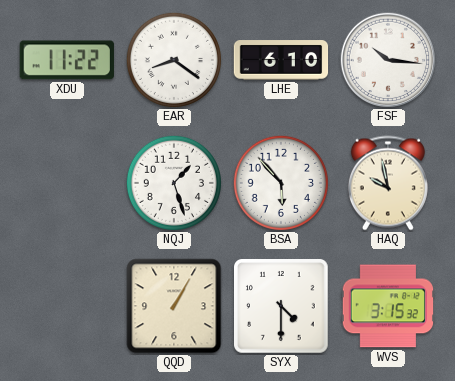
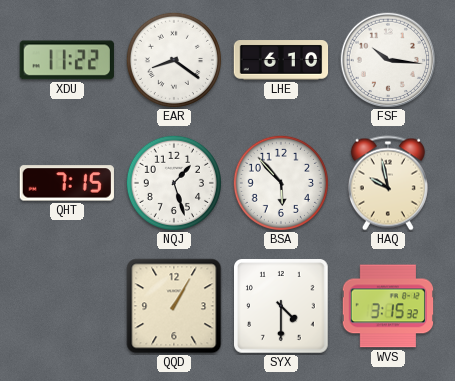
QHT: none -> 7:15
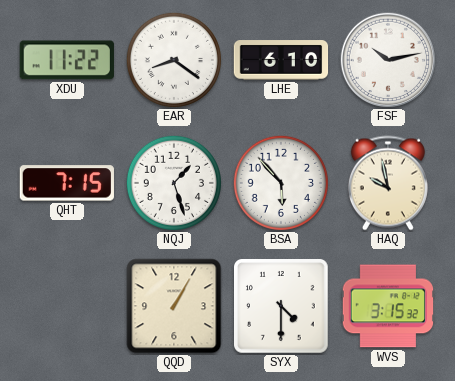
FSF: 10:16 -> 10:13
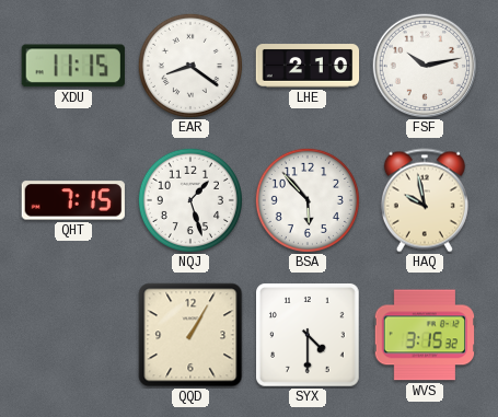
XDU: 11:22 -> 11:15
LHE: 6:10 -> 2:10
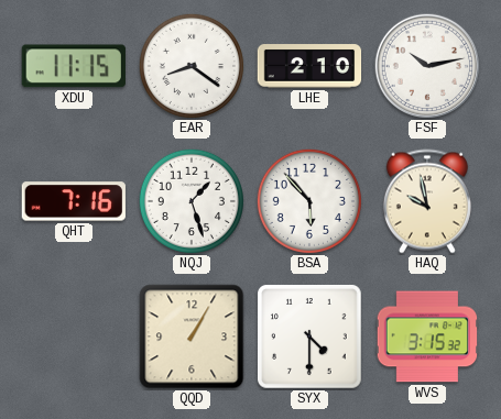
QHT: 7:15 -> 7:16
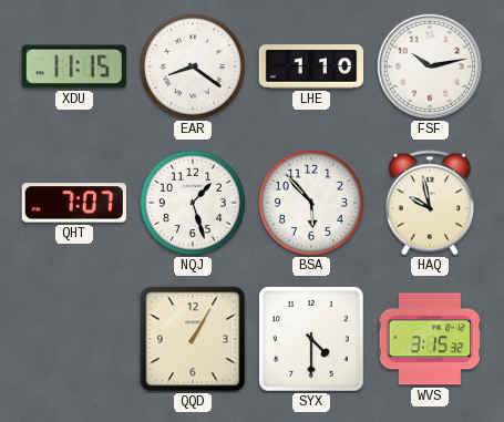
LHE: 2:10 -> 1:10
QHT: 7:16 -> 7:07
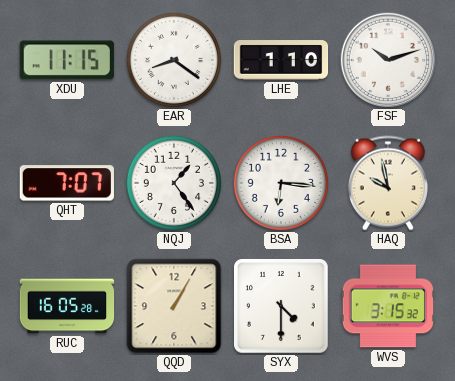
FSF: 10:13 -> 10:12
NQJ: 1:27 -> 1:24
BSA: 5:53 -> 6:16
RUC: none -> 16:05
